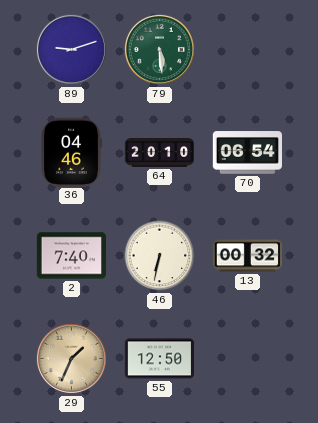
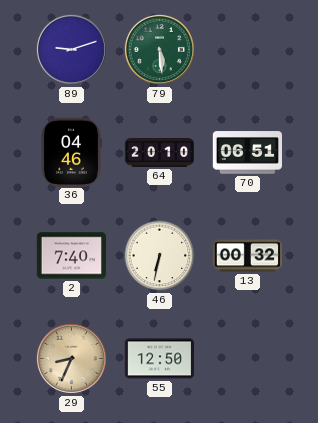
70: 06:54 -> 06:51
29: 1:34 -> 8:34
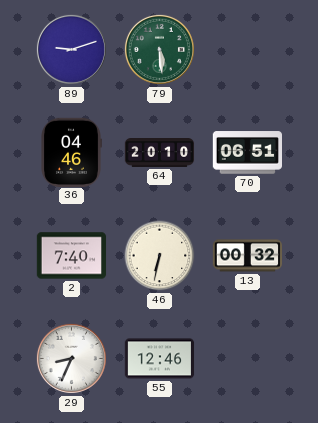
29 dial: champagne -> white
55: 12:50 -> 12:46
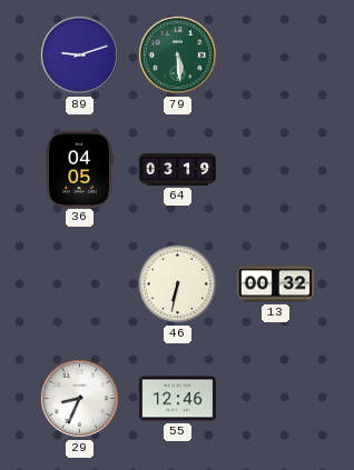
36: 04:46 -> 04:05
64: 20:10 -> 03:19
70: 06:51 -> none
2: 7:40 -> none
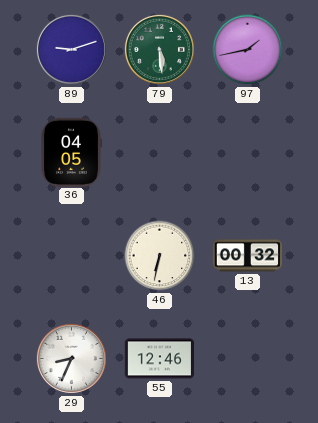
97: none -> 1:43
64: 03:19 -> none
